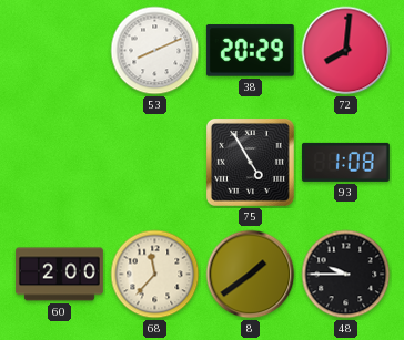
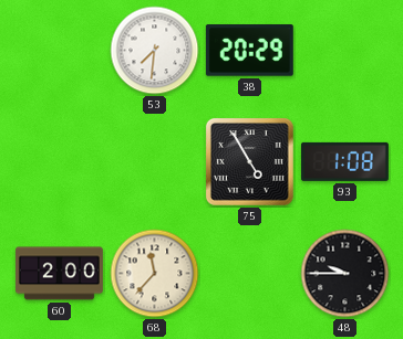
53: 8:11 -> 7:31
72: 8:01 -> none
8: 1:39 -> none
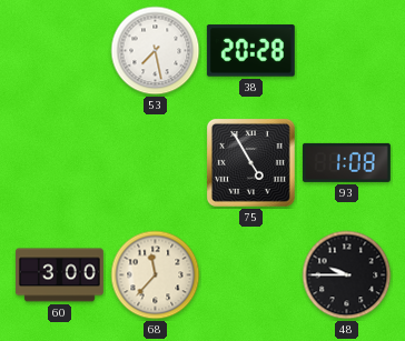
53: 7:31 -> 7:28
38: 20:29 -> 20:28
60: 2:00 -> 3:00
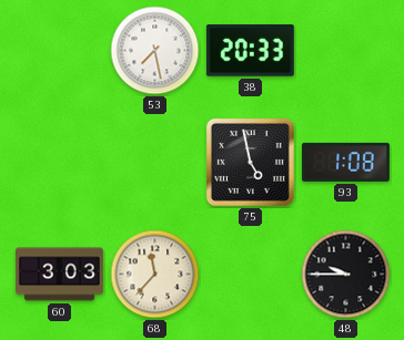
38: 20:28 -> 20:33
75: 4:55 -> 4:58
60: 3:00 -> 3:03
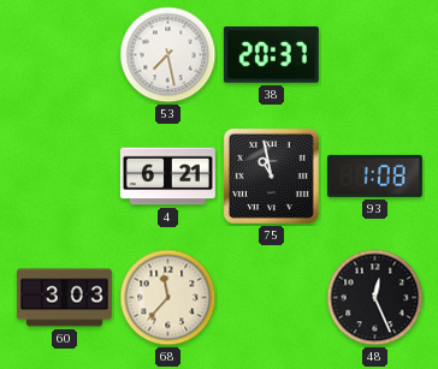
38: 20:33 -> 20:37
4: none -> 6:21
75: 4:58 -> 10:58
48: 9:45 -> 12:26
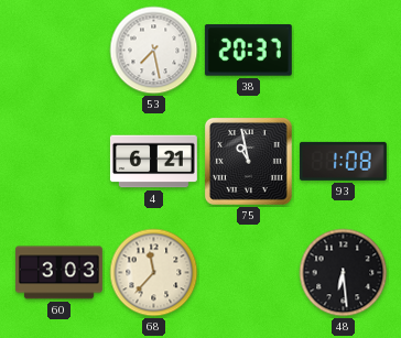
48: 12:26 -> 6:29
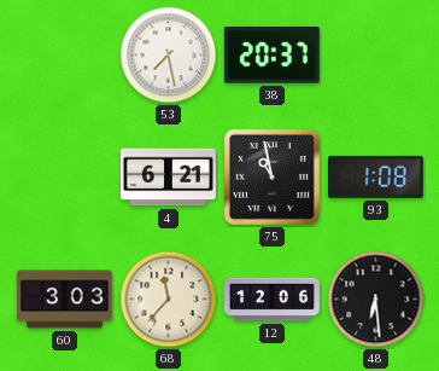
12: none -> 12:06
